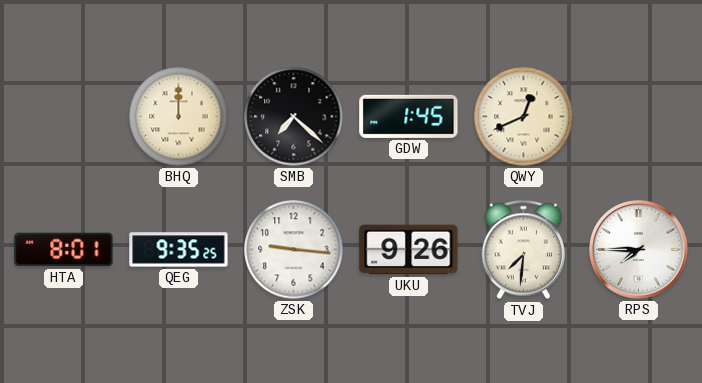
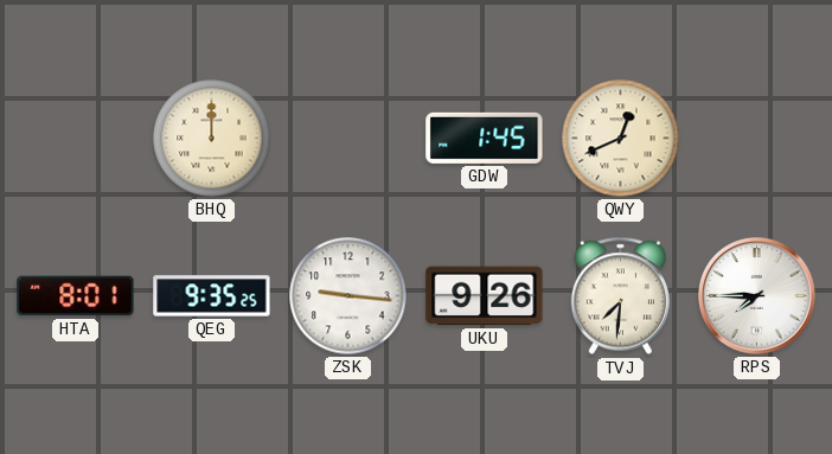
SMB: 7:22 -> none
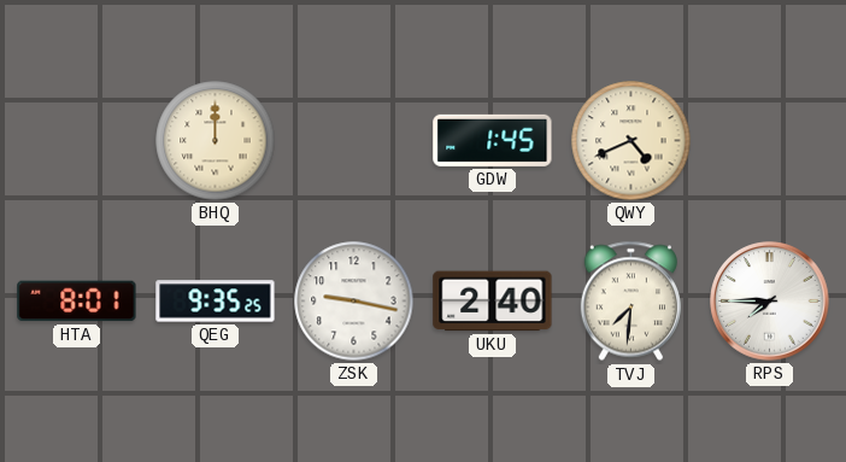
QWY: 12:41 -> 4:41
ZSK: 9:16 -> 9:17
UKU: 9:26 -> 2:40
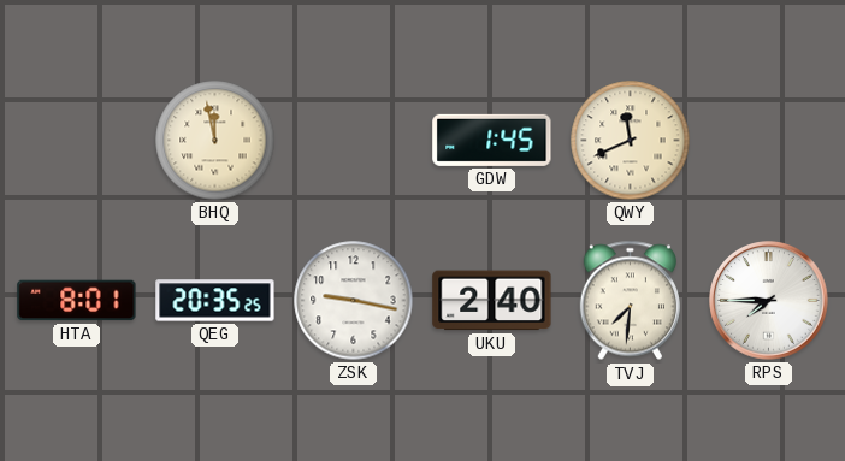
BHQ: 12:00 -> 11:58
QWY: 4:41 -> 11:41
QEG: 9:35 -> 20:35
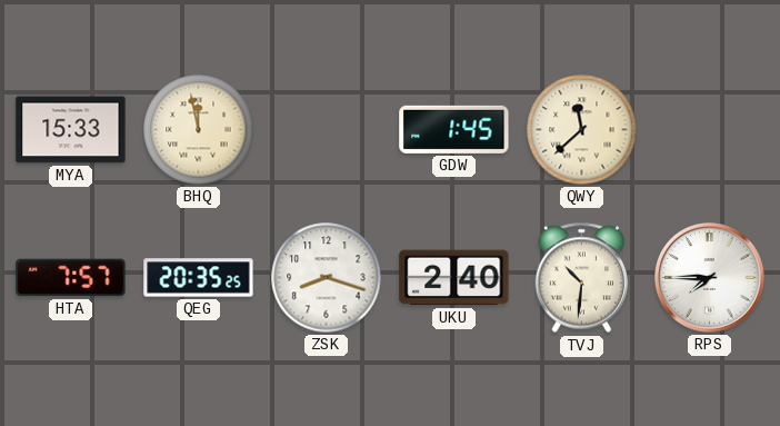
MYA: none -> 15:33
QWY: 11:41 -> 11:38
HTA: 8:01 -> 7:57
ZSK: 9:17 -> 8:18
TVJ: 7:31 -> 10:31
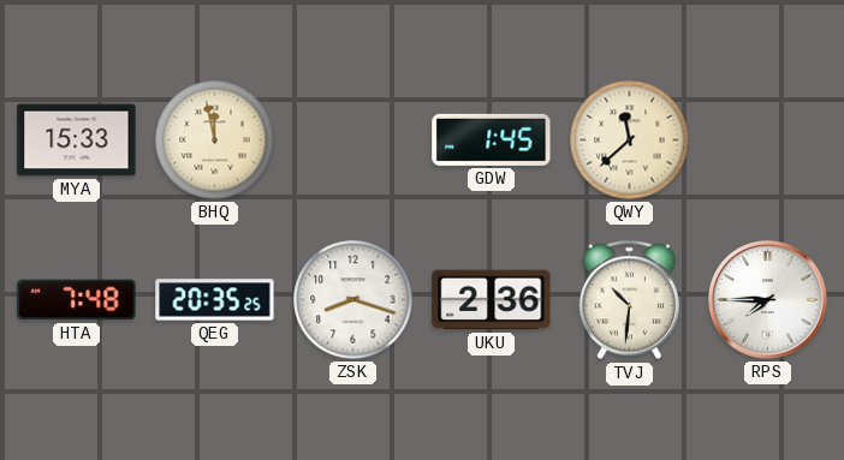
HTA: 7:57 -> 7:48
UKU: 2:40 -> 2:36
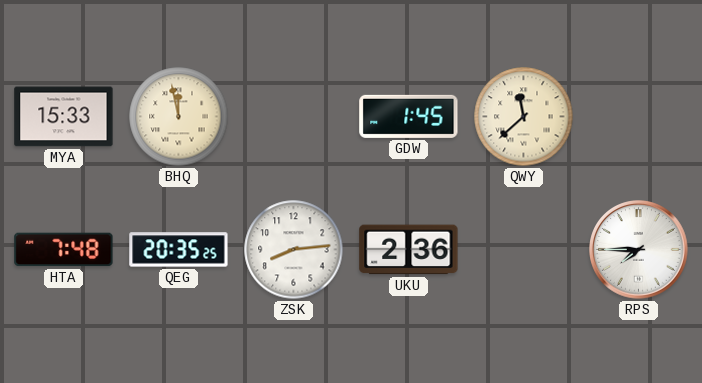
ZSK: 8:18 -> 8:14
TVJ: 10:31 -> none
